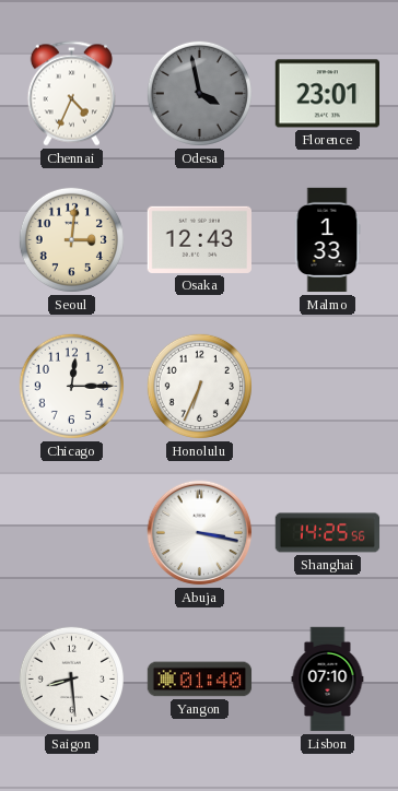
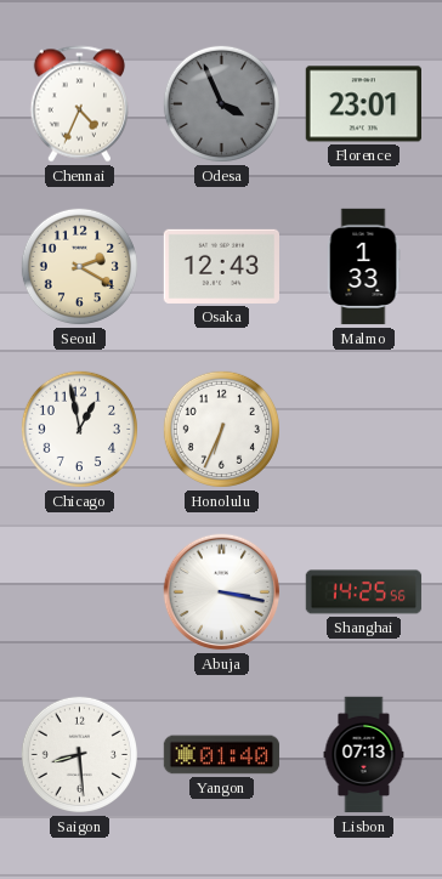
Odesa: 3:58 -> 3:56
Seoul: 3:01 -> 2:20
Chicago: 12:15 -> 12:58
Lisbon: 07:10 -> 07:13
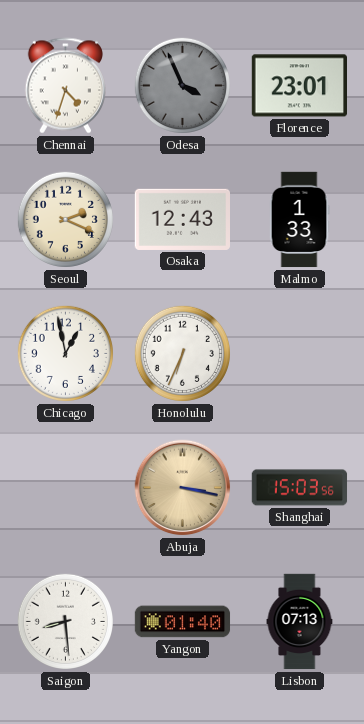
Chennai: 4:34 -> 4:33
Seoul: 2:20 -> 2:19
Abuja dial: white -> champagne
Shanghai: 14:25 -> 15:03
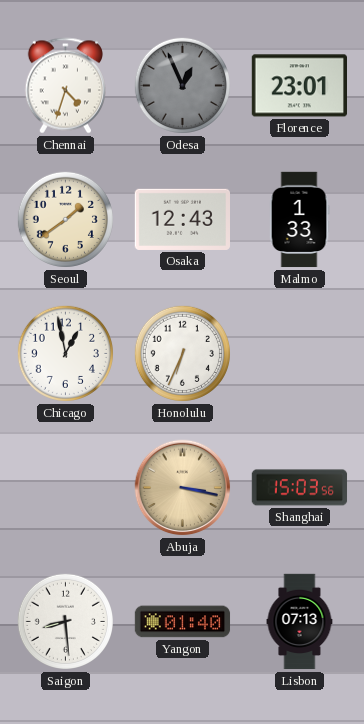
Odesa: 3:56 -> 12:56
Seoul: 2:19 -> 1:39
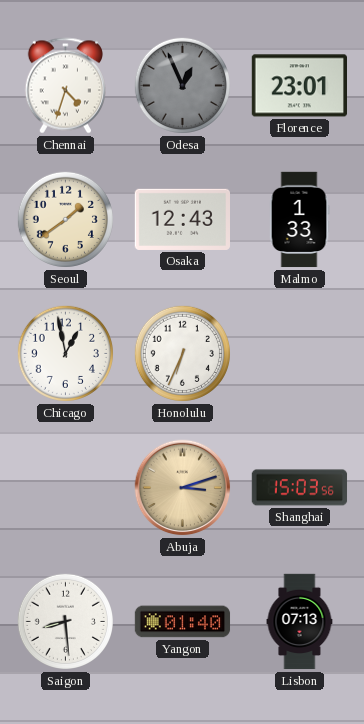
Abuja: 3:17 -> 3:12
